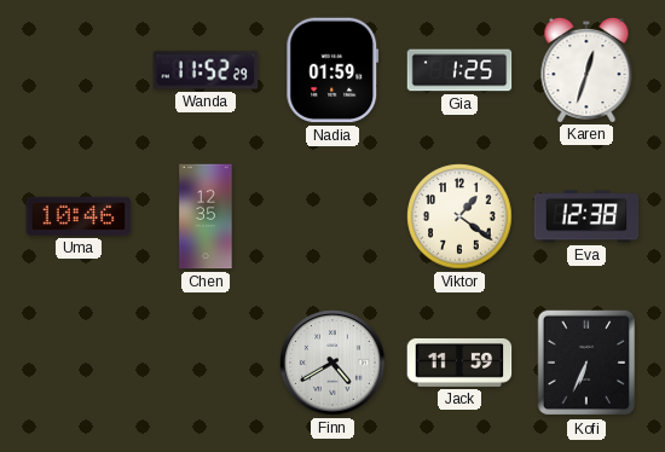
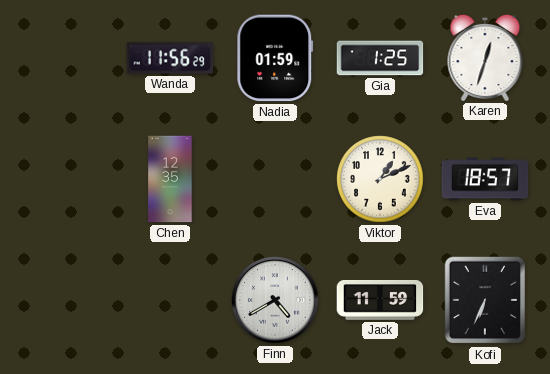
Wanda: 11:52 -> 11:56
Uma: 10:46 -> none
Viktor: 1:21 -> 1:11
Eva: 12:38 -> 18:57
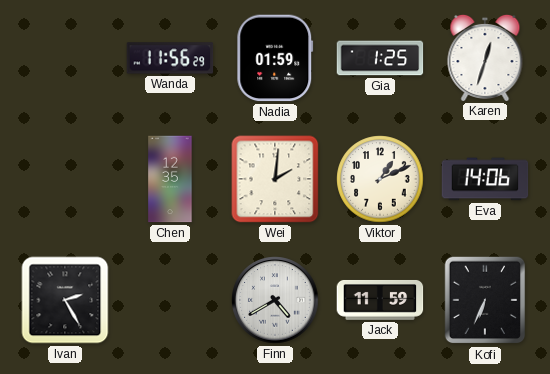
Wei: none -> 2:01
Eva: 18:57 -> 14:06
Ivan: none -> 2:25
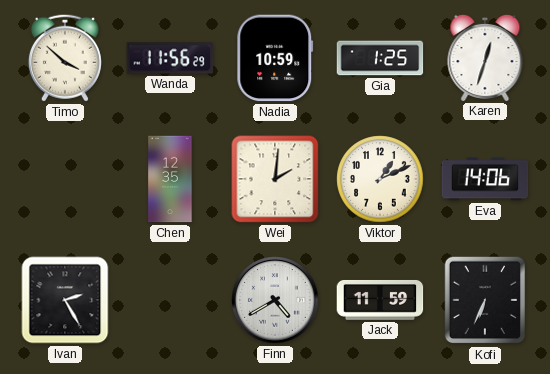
Timo: none -> 3:52
Nadia: 01:59 -> 10:59
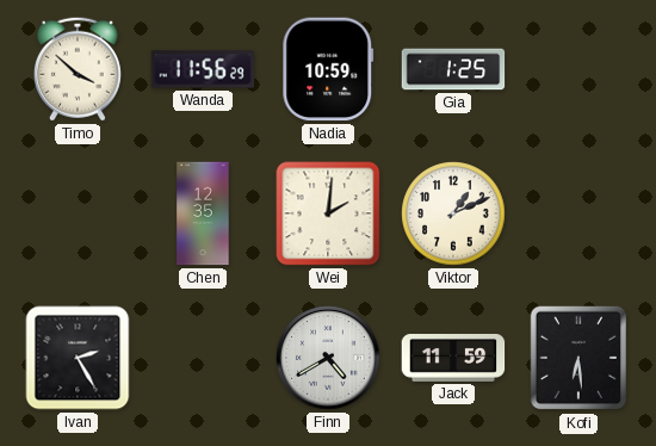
Karen: 12:33 -> none
Eva: 14:06 -> none
Kofi: 6:34 -> 6:29
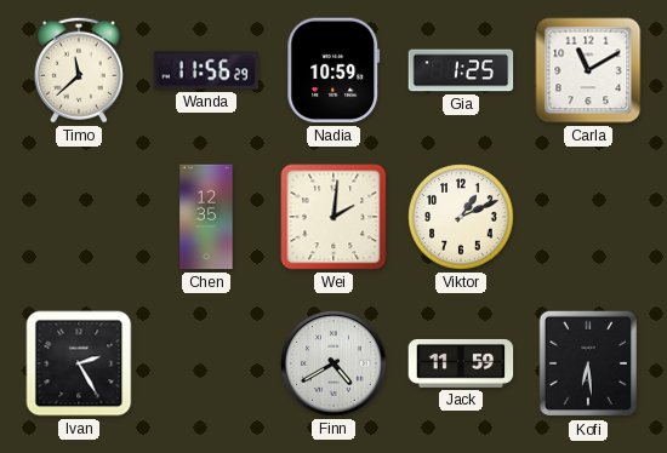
Timo: 3:52 -> 11:38
Carla: none -> 11:10
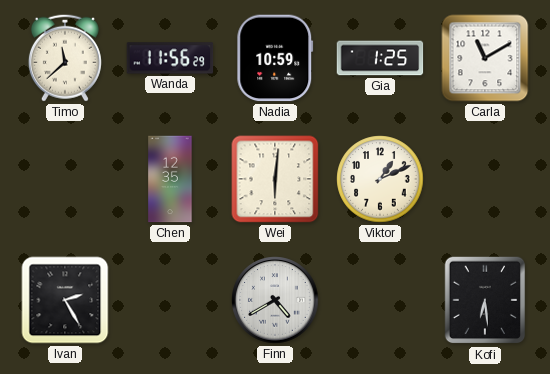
Wei: 2:01 -> 6:01
Jack: 11:59 -> none
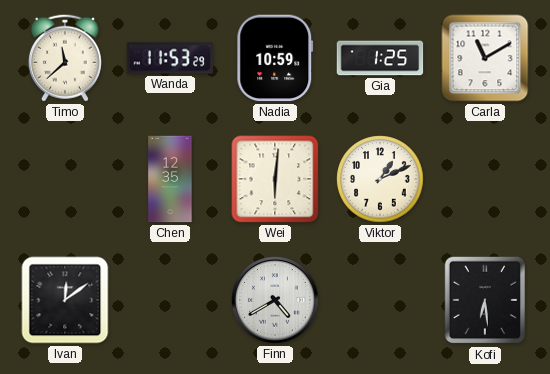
Wanda: 11:56 -> 11:53
Ivan: 2:25 -> 12:09
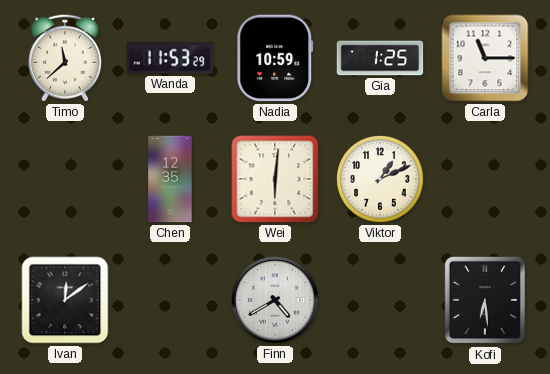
Carla: 11:10 -> 11:15
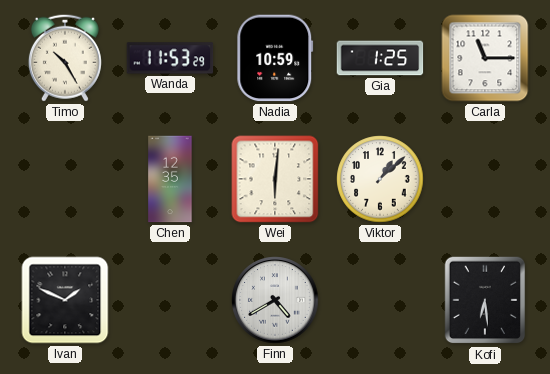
Timo: 11:38 -> 10:25
Viktor: 1:11 -> 1:08
Ivan: 12:09 -> 1:49
